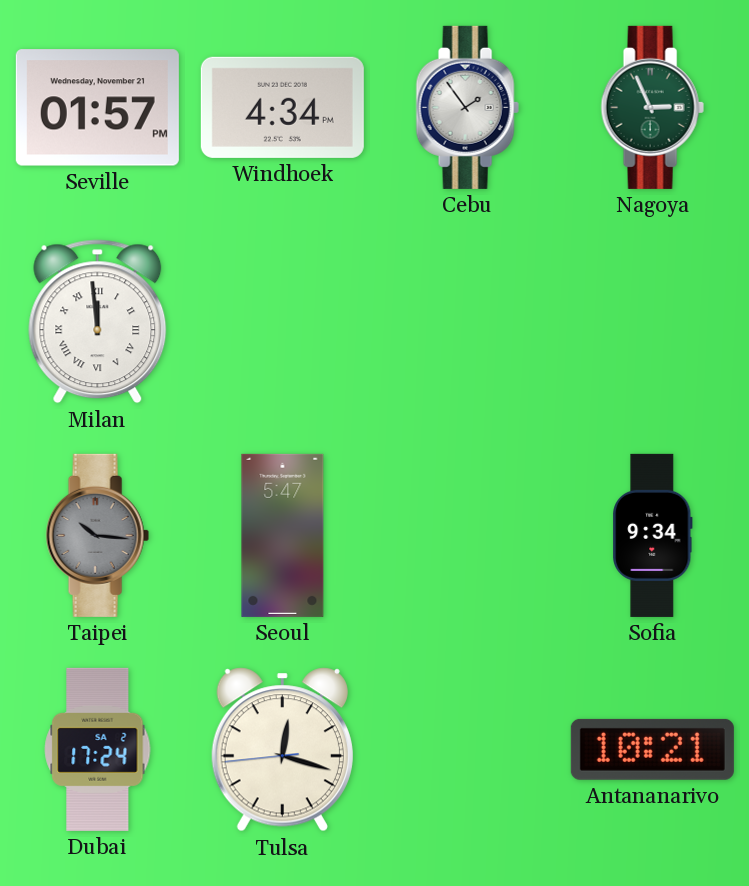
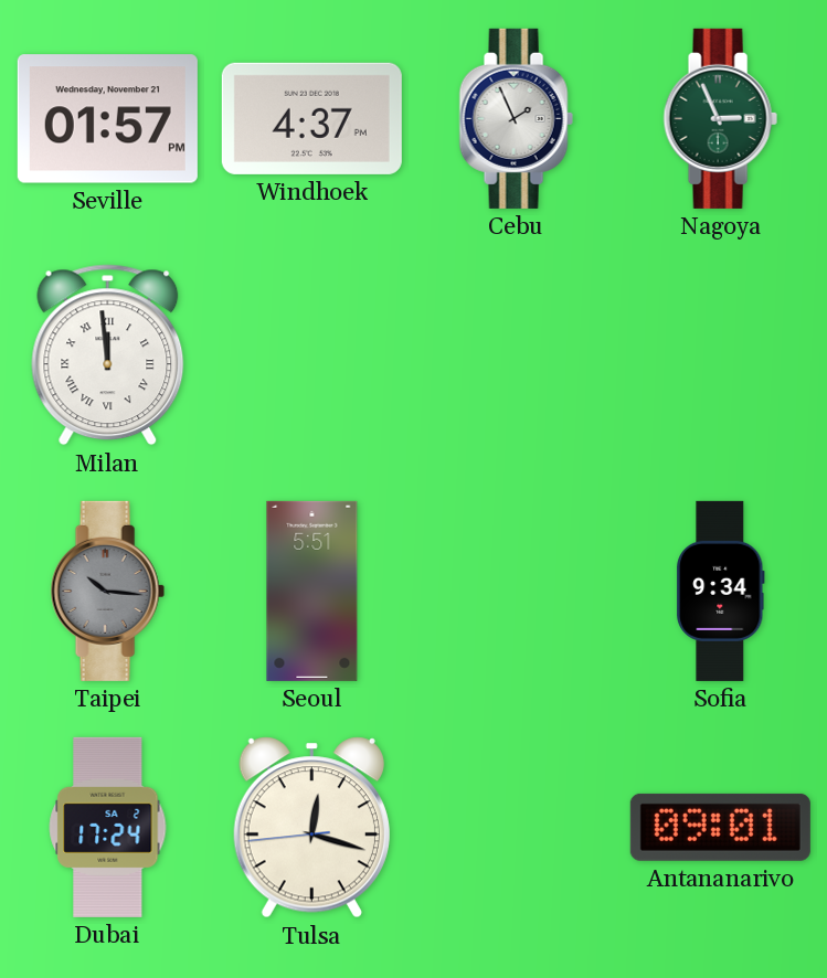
Windhoek: 4:34 -> 4:37
Cebu: 1:54 -> 1:56
Seoul: 5:47 -> 5:51
Antananarivo: 10:21 -> 09:01
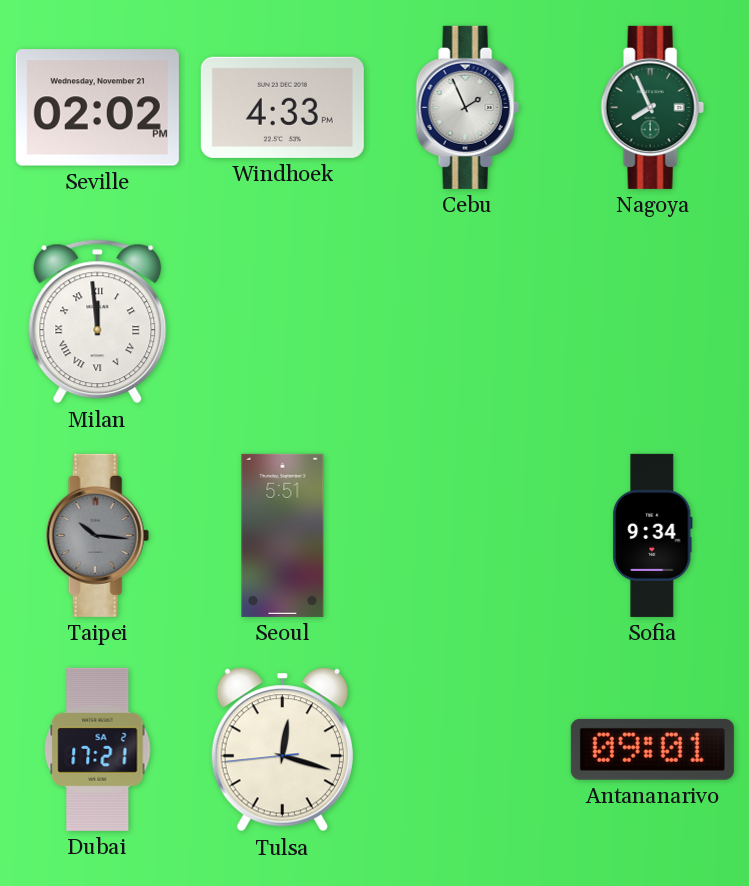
Seville: 01:57 -> 02:02
Windhoek: 4:37 -> 4:33
Nagoya: 2:56 -> 7:56
Dubai: 17:24 -> 17:21
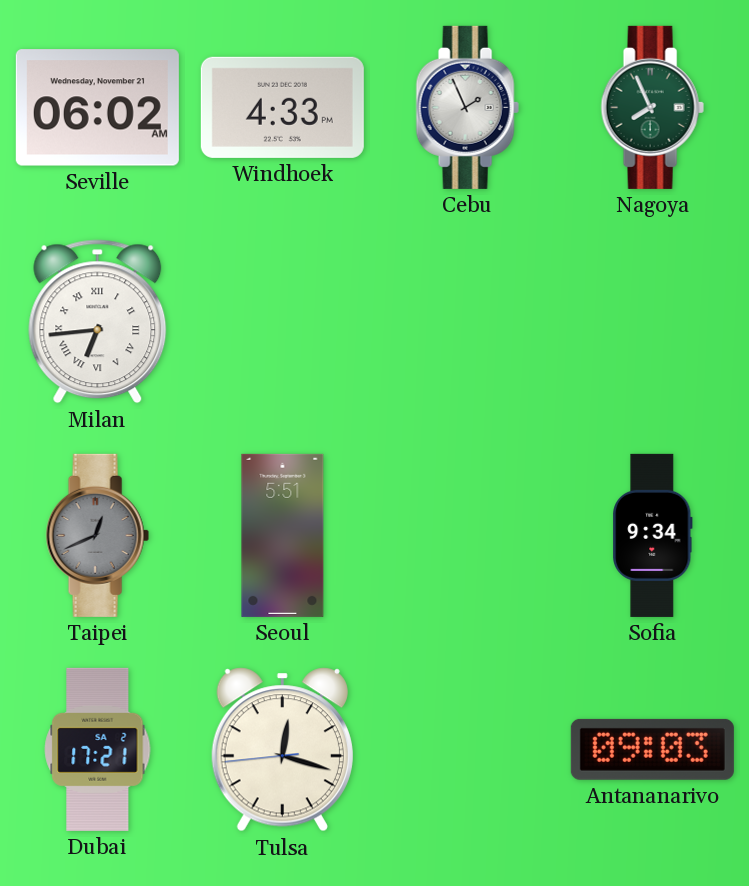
Seville: 02:02 -> 06:02
Milan: 11:59 -> 6:44
Taipei: 10:16 -> 12:41
Antananarivo: 09:01 -> 09:03
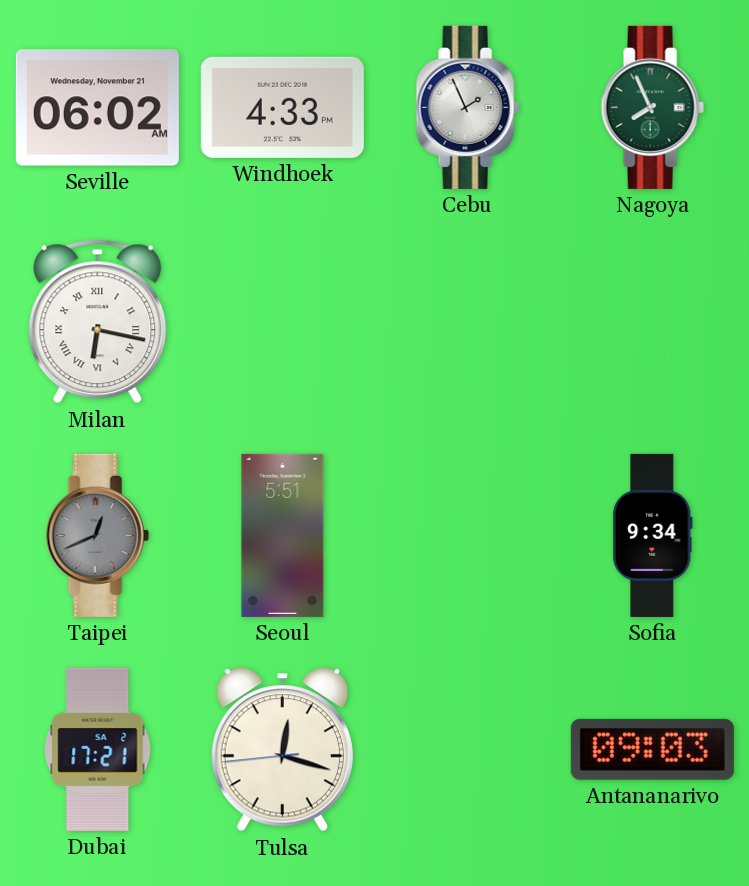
Milan: 6:44 -> 6:17
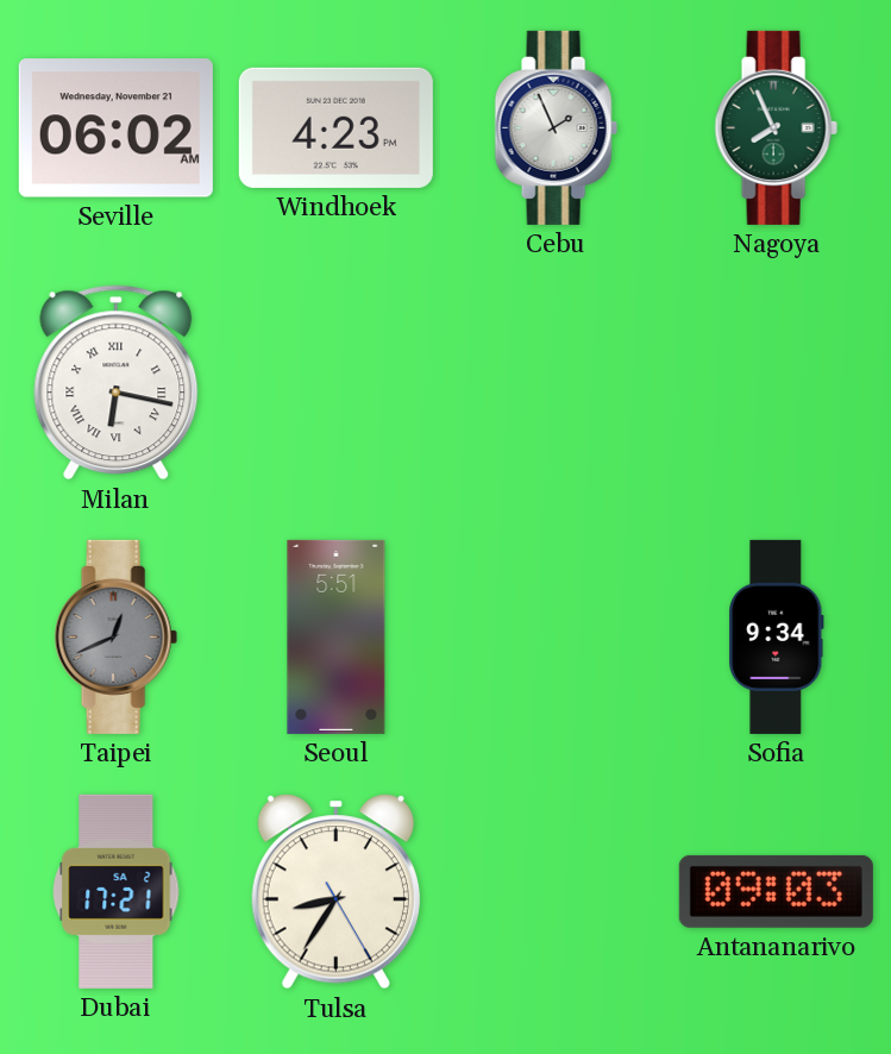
Windhoek: 4:33 -> 4:23
Tulsa: 12:17 -> 8:35
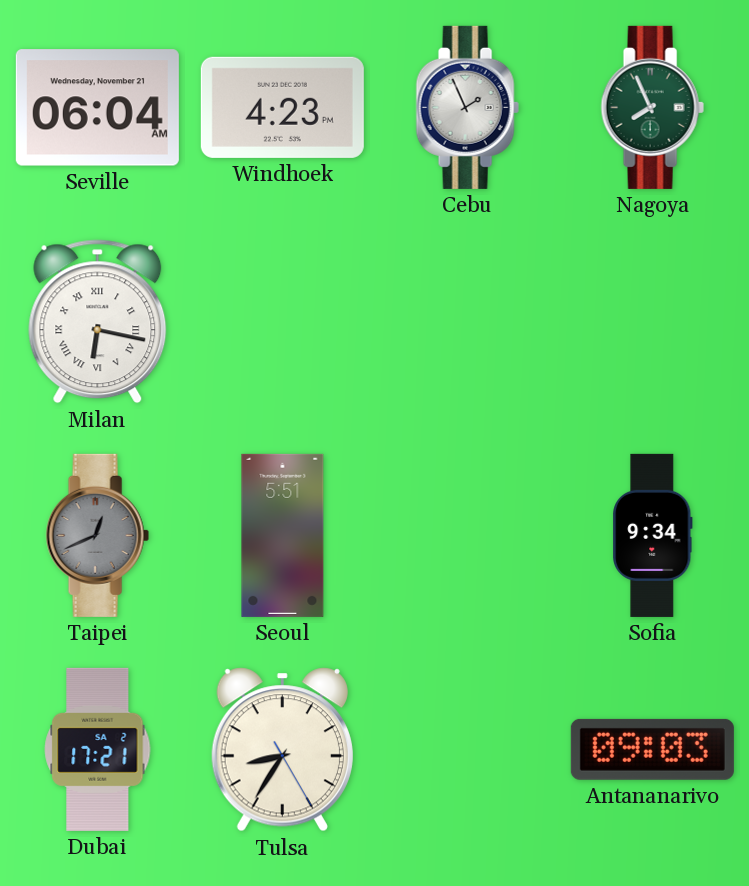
Seville: 06:02 -> 06:04
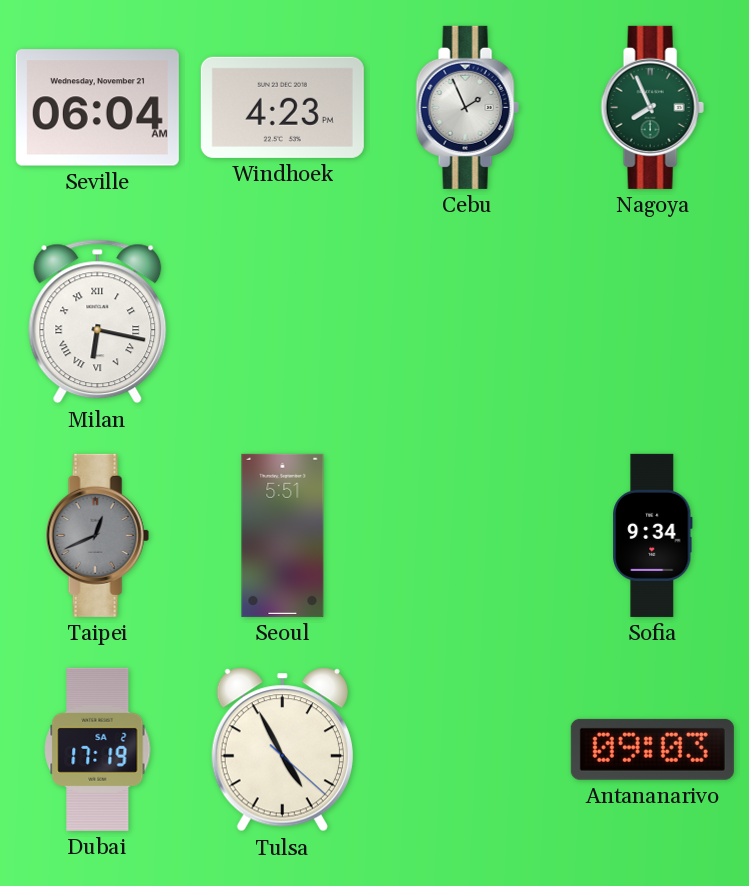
Dubai: 17:21 -> 17:19
Tulsa: 8:35 -> 4:55
